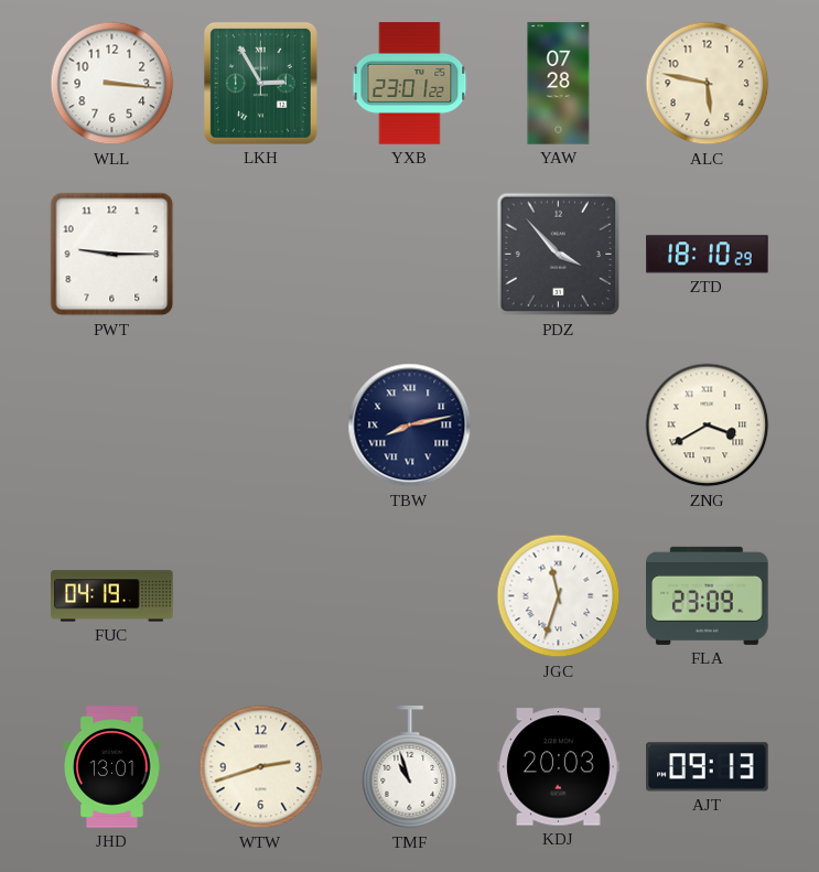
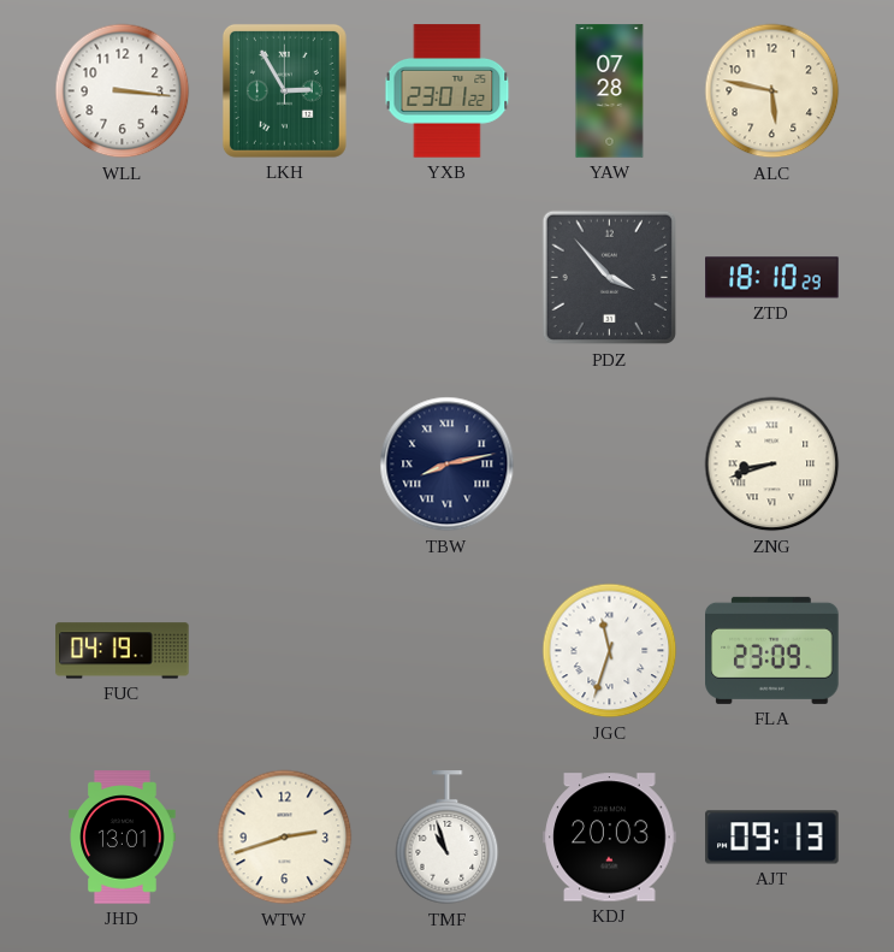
PWT: 9:15 -> none
ZNG: 3:40 -> 8:42
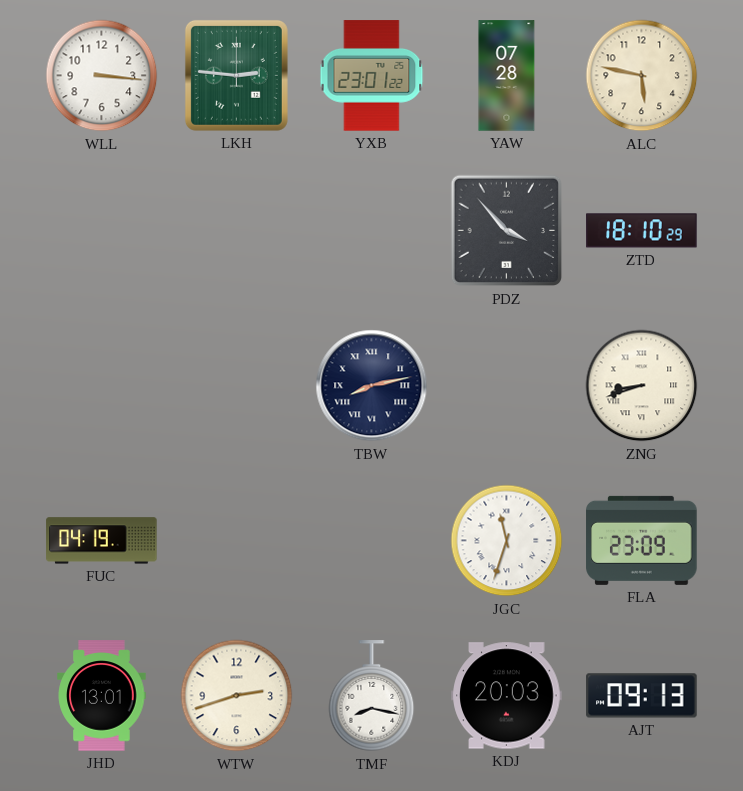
LKH: 2:55 -> 2:46
TMF: 10:57 -> 8:17
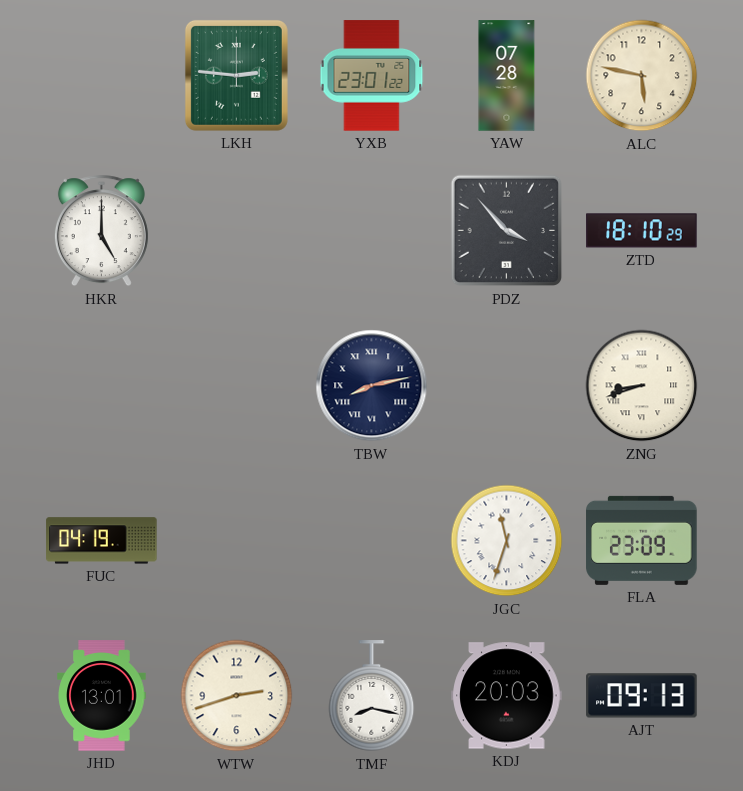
WLL: 3:16 -> none
HKR: none -> 5:00
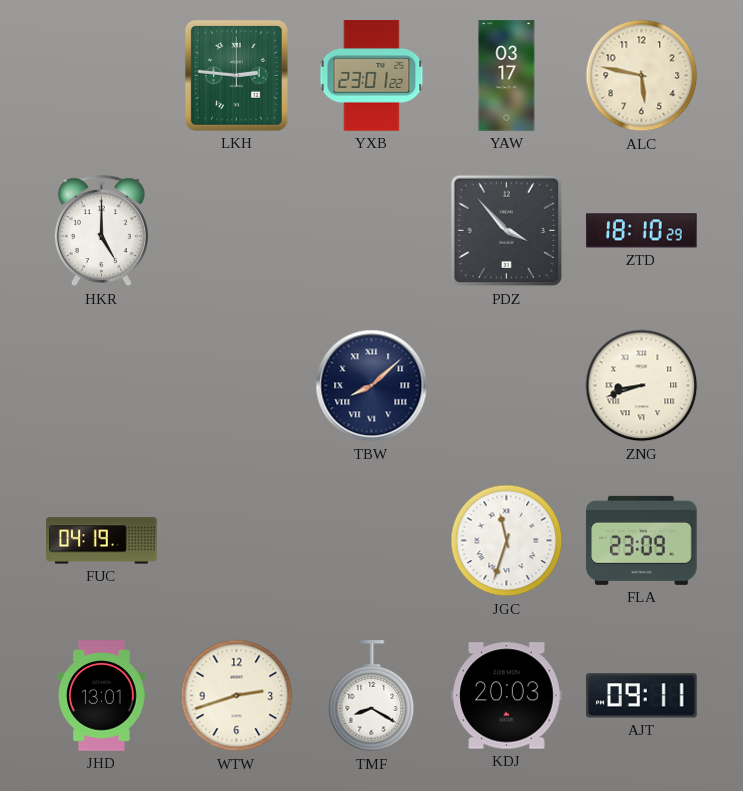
YAW: 07:28 -> 03:17
TBW: 8:13 -> 8:08
TMF: 8:17 -> 8:20
AJT: 09:13 -> 09:11
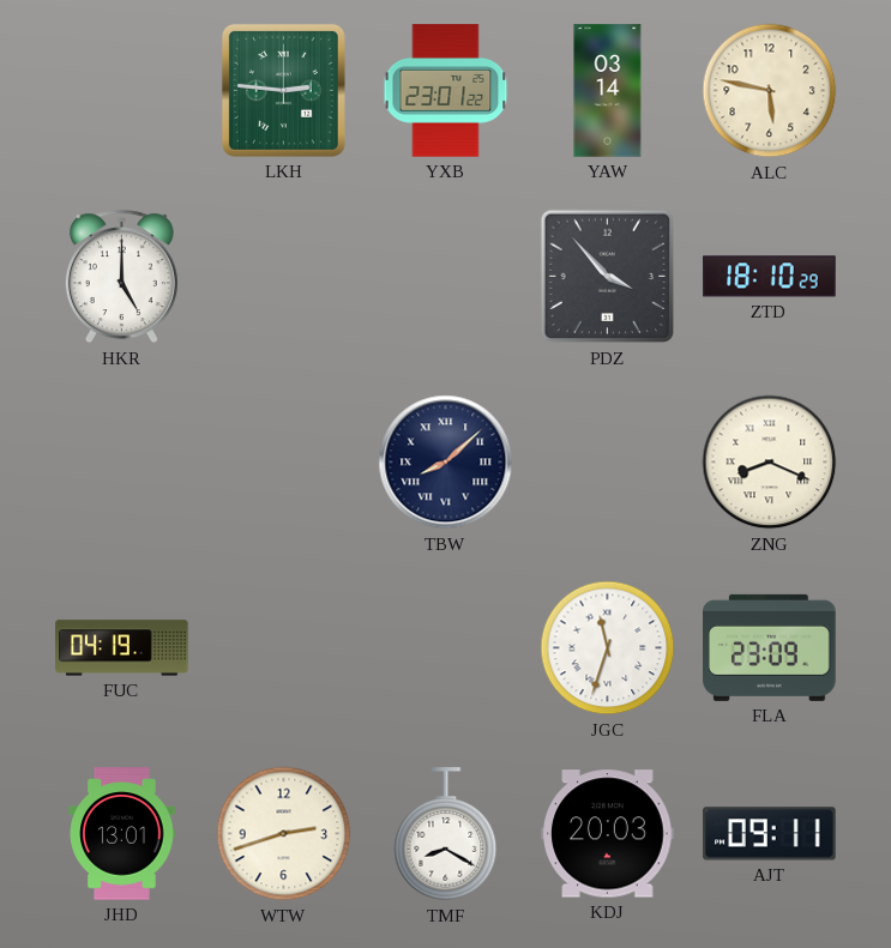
YAW: 03:17 -> 03:14
ZNG: 8:42 -> 8:19
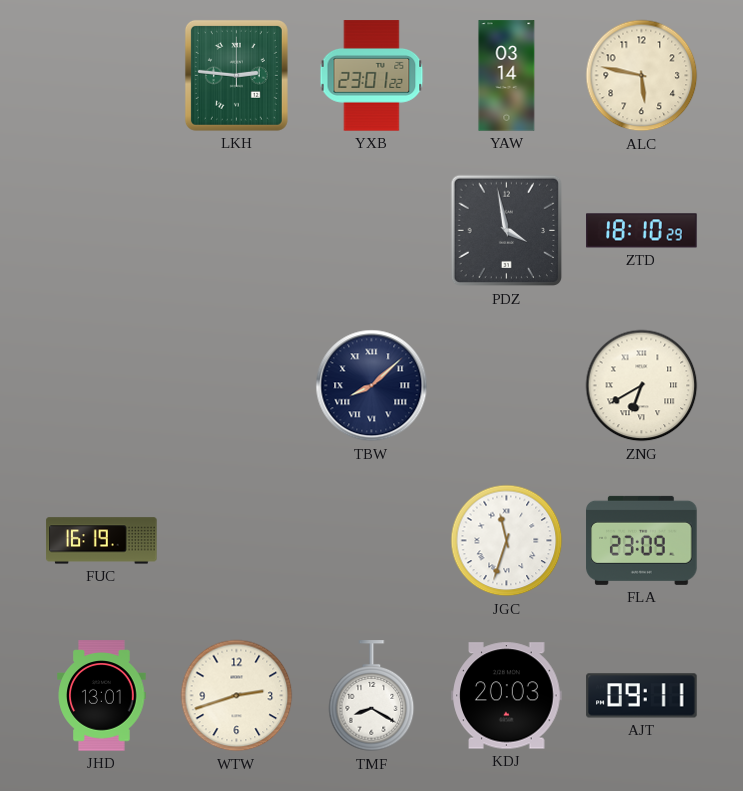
HKR: 5:00 -> none
PDZ: 3:53 -> 3:58
ZNG: 8:19 -> 6:40
FUC: 04:19 -> 16:19
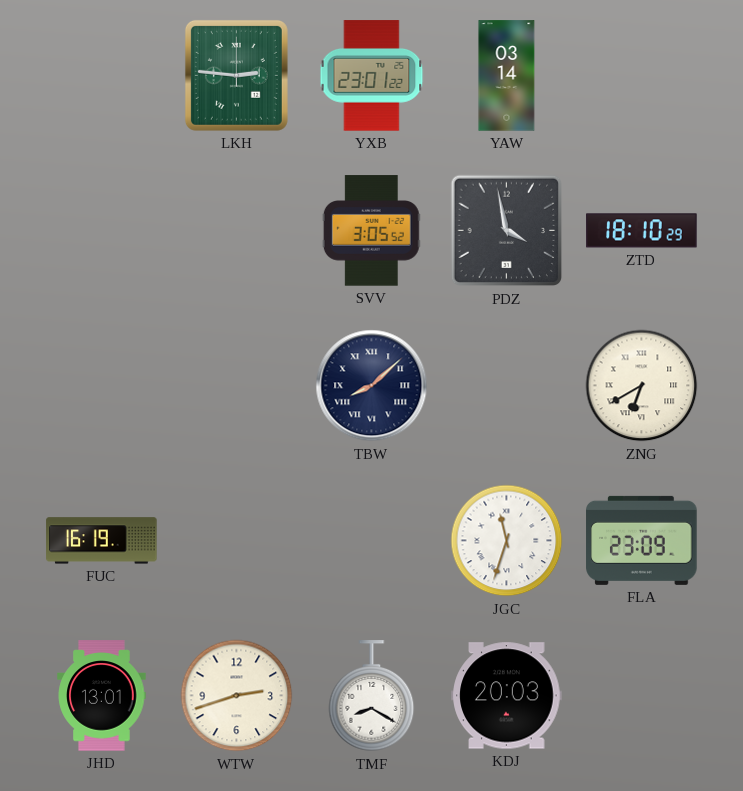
ALC: 5:47 -> none
SVV: none -> 3:05
AJT: 09:11 -> none
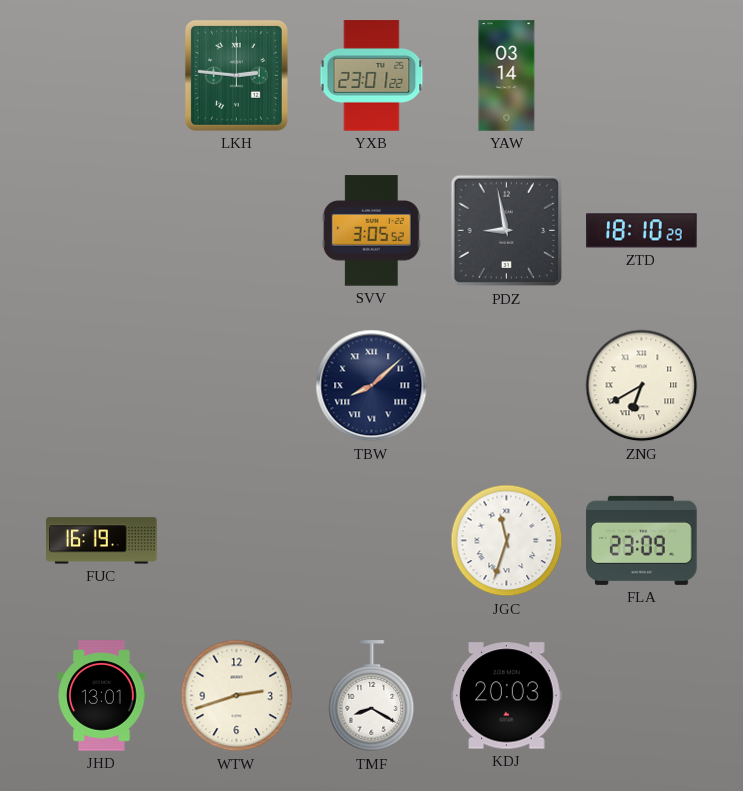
PDZ: 3:58 -> 8:58
